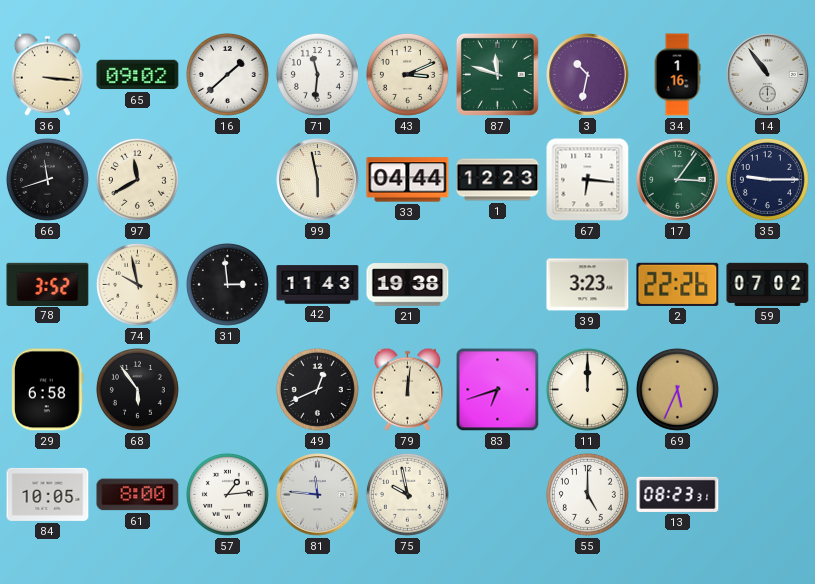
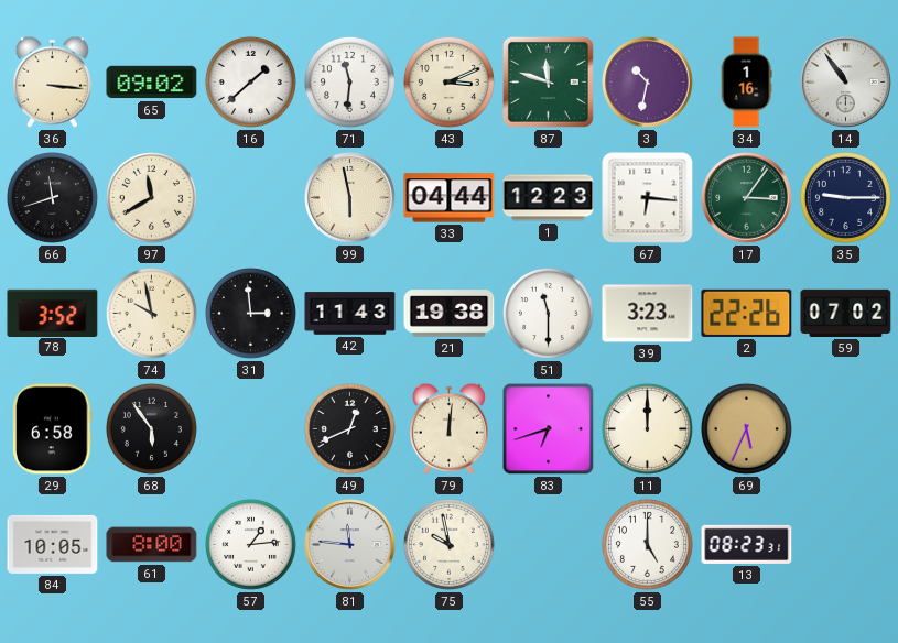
51: none -> 11:30
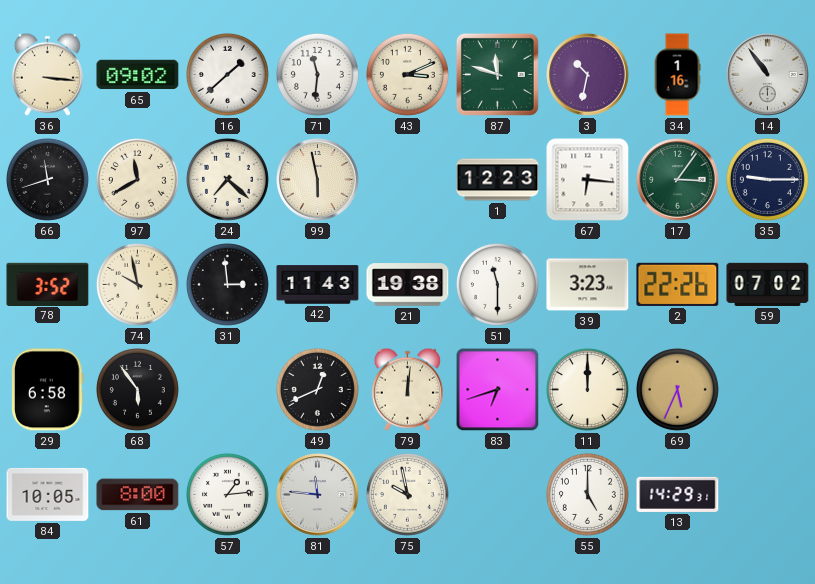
24: none -> 7:22
33: 04:44 -> none
13: 08:23 -> 14:29
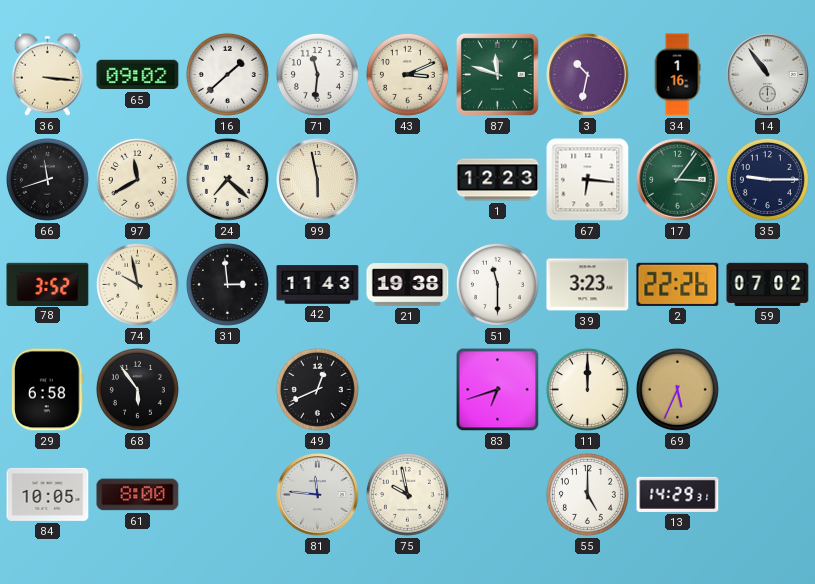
79: 12:01 -> none
57: 1:14 -> none
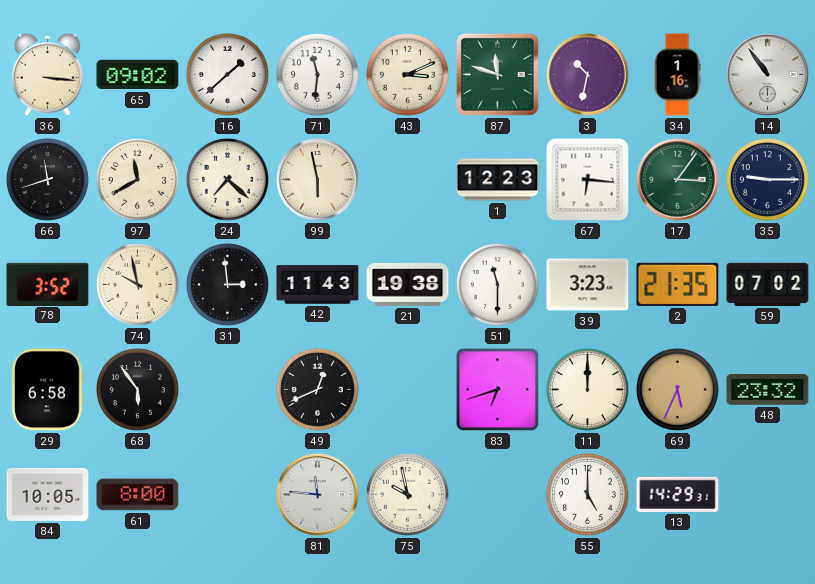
2: 22:26 -> 21:35
48: none -> 23:32
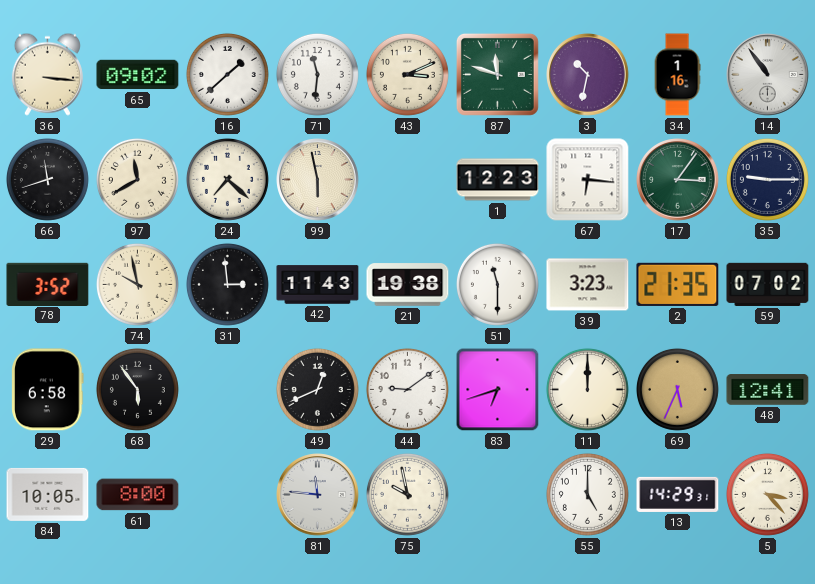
44: none -> 9:09
48: 23:32 -> 12:41
5: none -> 3:23
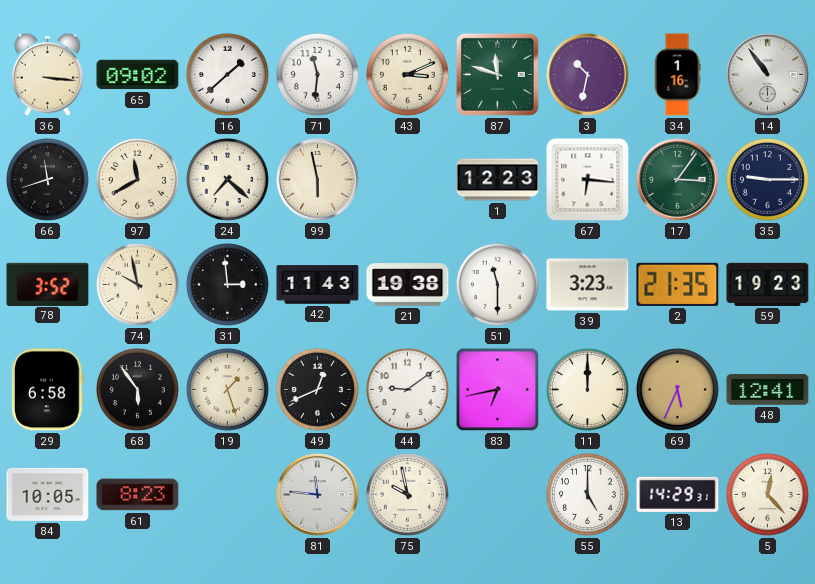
59: 07:02 -> 19:23
19: none -> 1:27
83: 6:42 -> 6:43
61: 8:00 -> 8:23
5: 3:23 -> 12:23
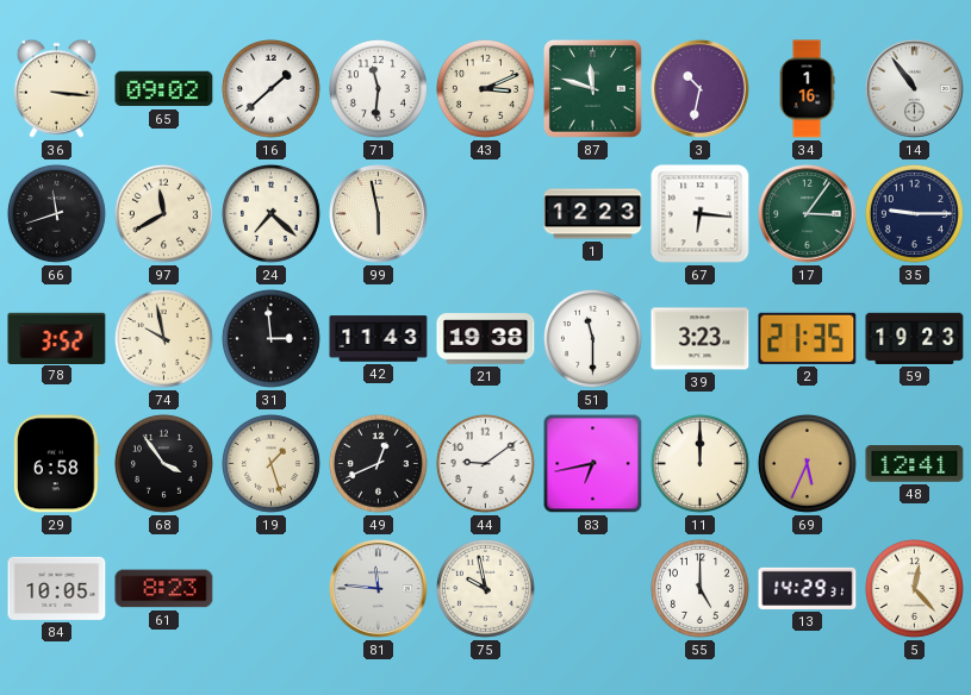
68: 5:54 -> 3:54
